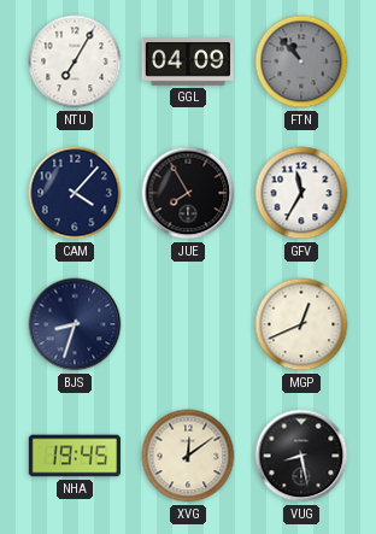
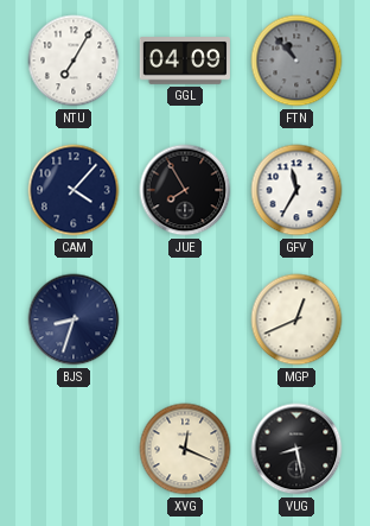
NHA: 19:45 -> none
XVG: 12:09 -> 12:19
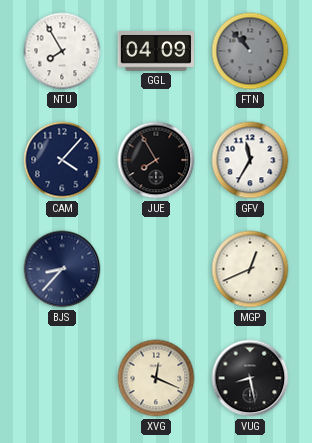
NTU: 7:05 -> 7:55
BJS: 8:33 -> 8:37
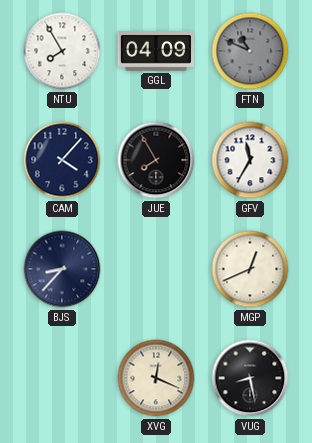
FTN: 10:53 -> 10:49
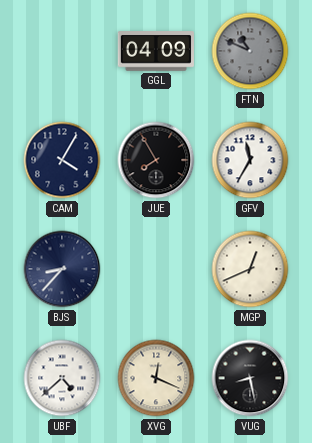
NTU: 7:55 -> none
CAM: 4:07 -> 4:05
UBF: none -> 4:38
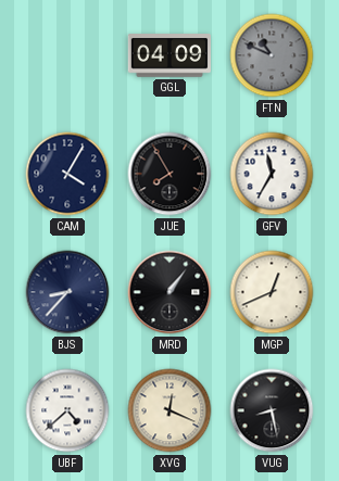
MRD: none -> 1:06
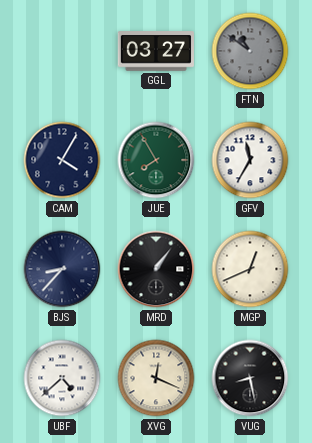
GGL: 04:09 -> 03:27
FTN: 10:49 -> 10:51
JUE dial: black -> green
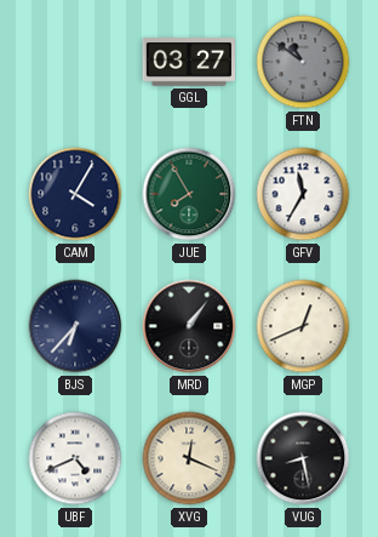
BJS: 8:37 -> 6:37
UBF: 4:38 -> 4:41
